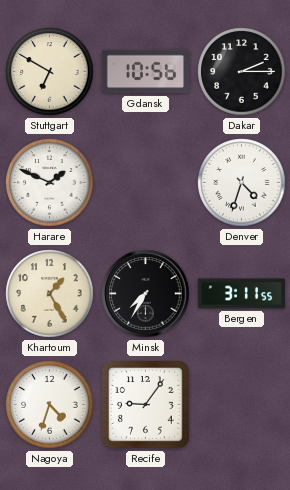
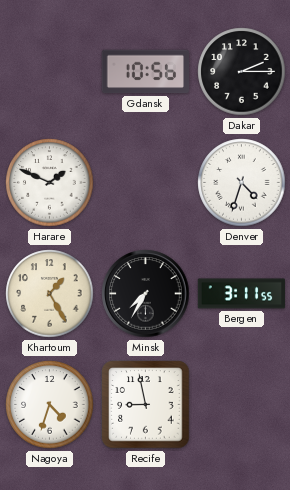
Stuttgart: 6:50 -> none
Recife: 9:06 -> 8:58
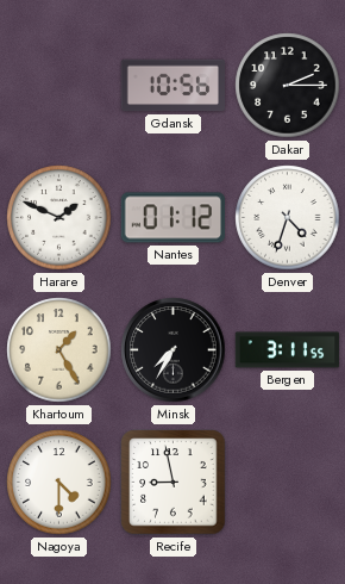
Nantes: none -> 01:12
Nagoya: 4:33 -> 4:30
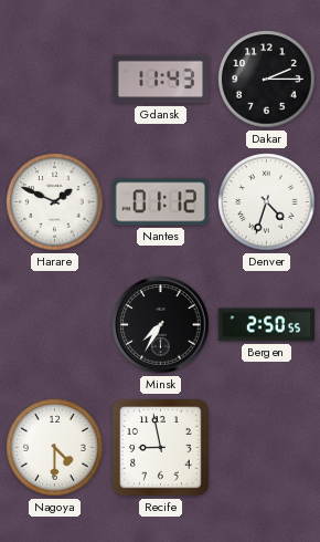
Gdansk: 10:56 -> 11:43
Khartoum: 1:25 -> none
Bergen: 3:11 -> 2:50
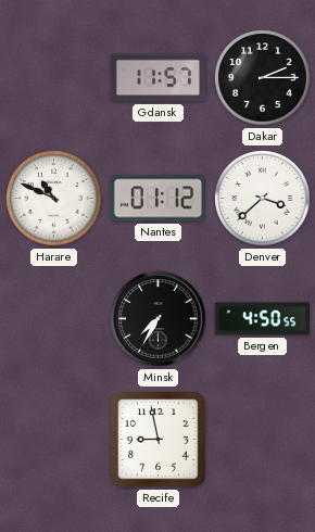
Gdansk: 11:43 -> 11:57
Harare: 1:49 -> 10:49
Denver: 4:33 -> 3:38
Bergen: 2:50 -> 4:50
Nagoya: 4:30 -> none
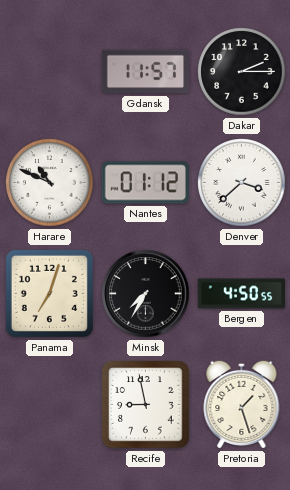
Panama: none -> 7:03
Pretoria: none -> 1:27
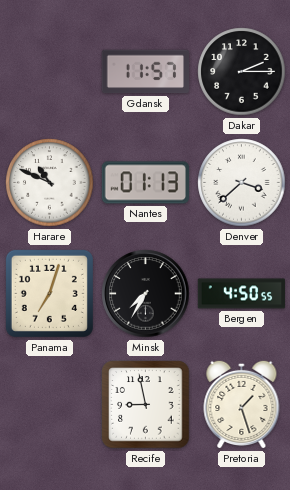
Nantes: 01:12 -> 01:13
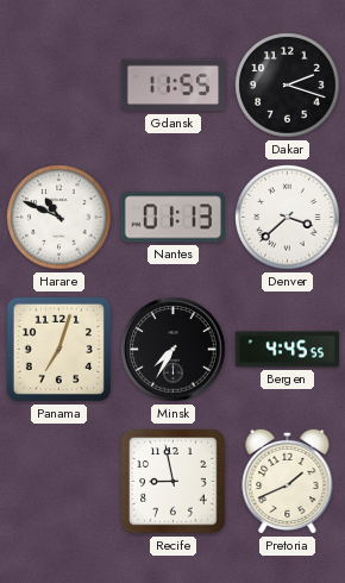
Gdansk: 11:57 -> 11:55
Dakar: 2:15 -> 2:18
Bergen: 4:50 -> 4:45
Pretoria: 1:27 -> 1:41
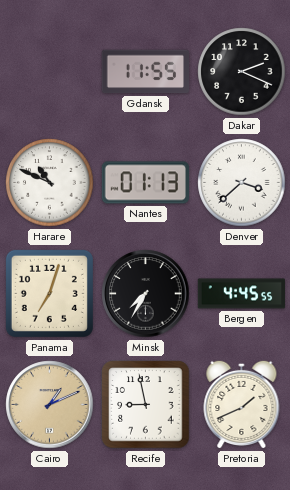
Dakar: 2:18 -> 2:19
Cairo: none -> 1:11
